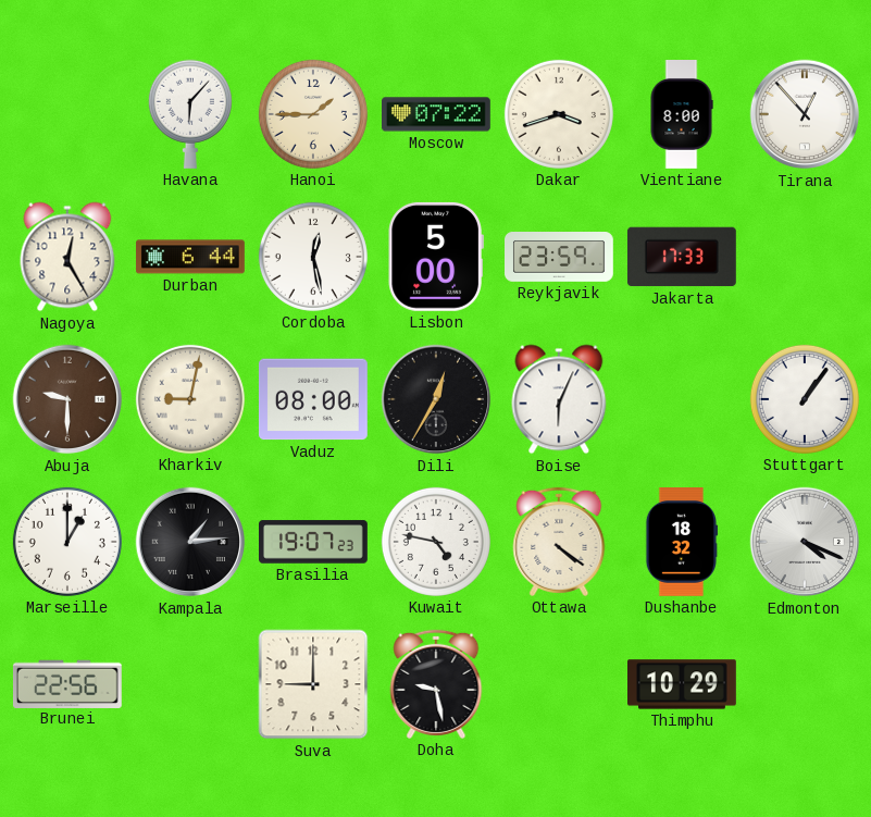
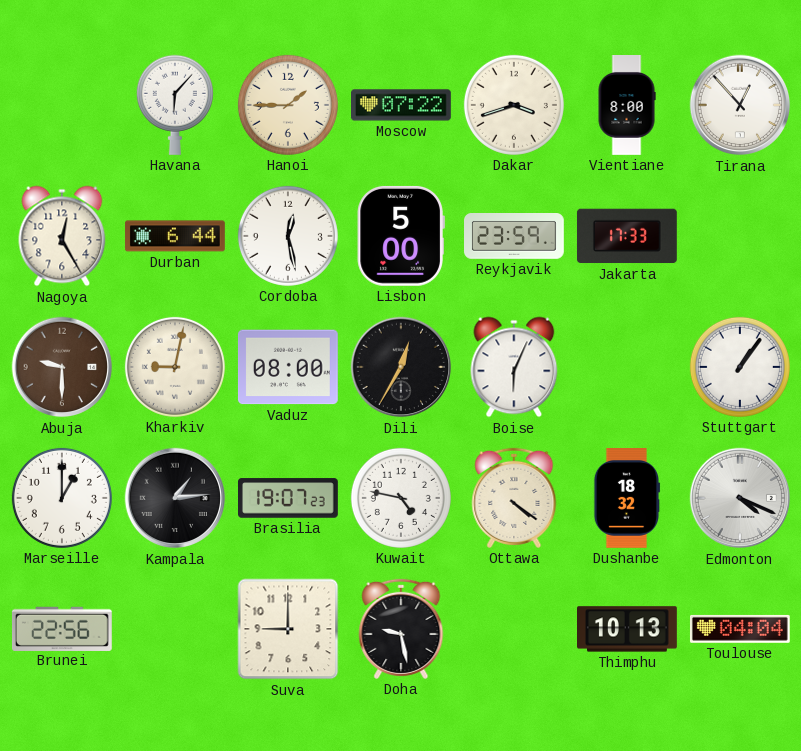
Thimphu: 10:29 -> 10:13
Toulouse: none -> 04:04
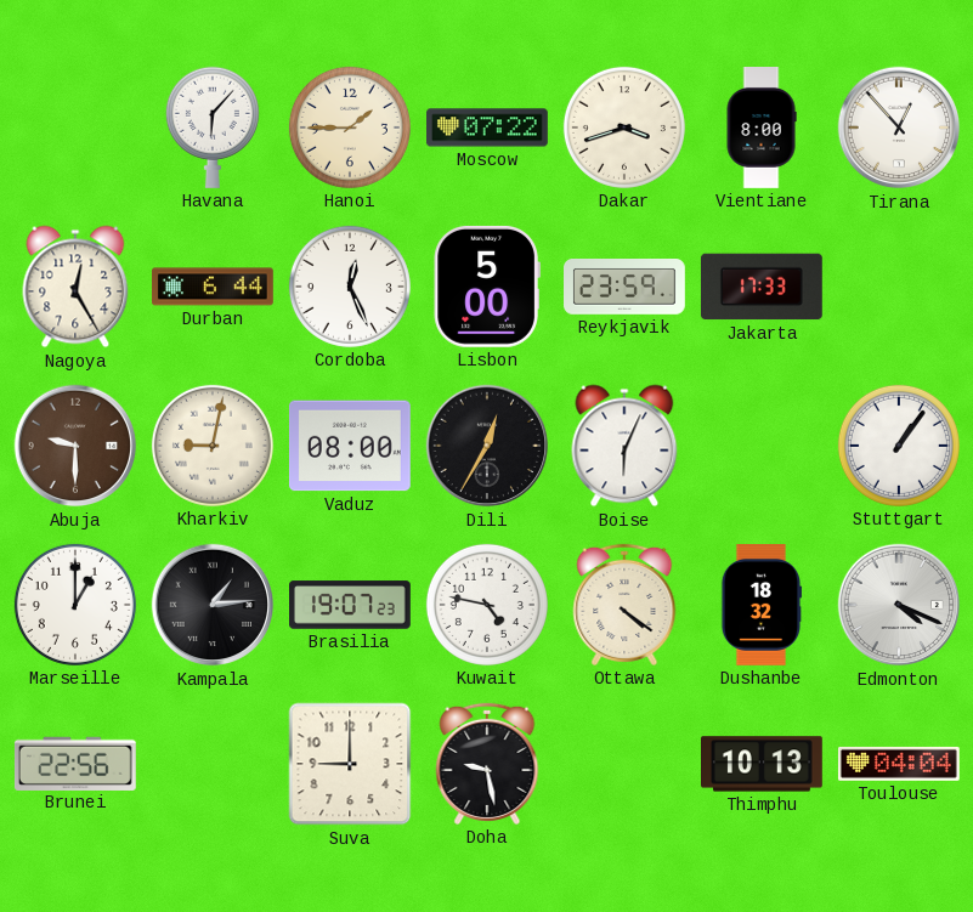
Cordoba: 12:28 -> 12:26
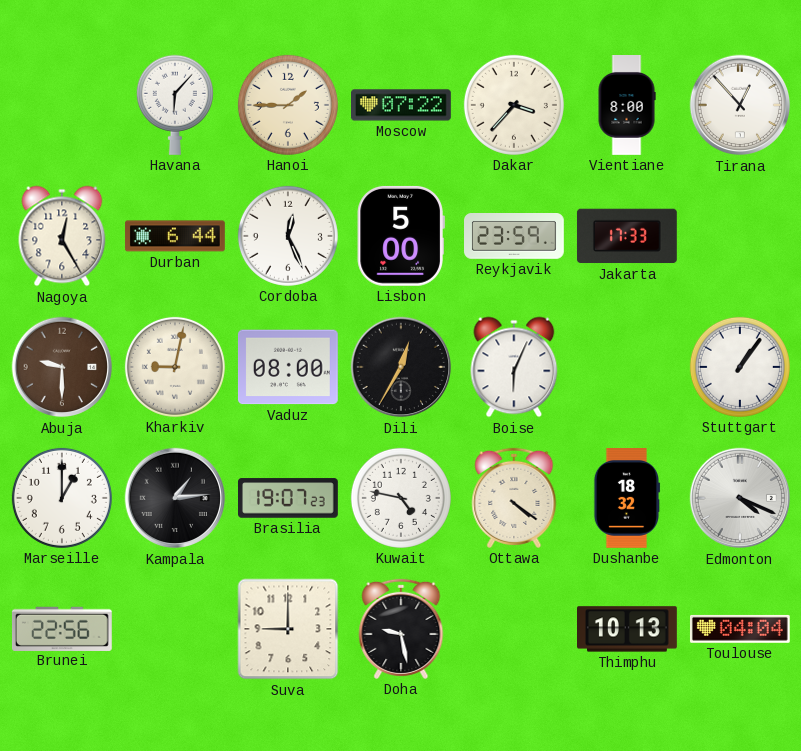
Dakar: 3:42 -> 3:37
